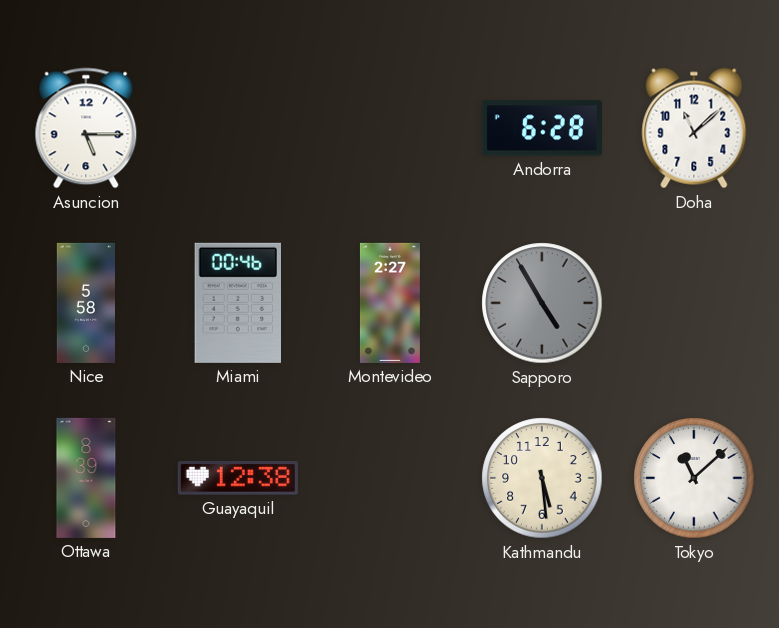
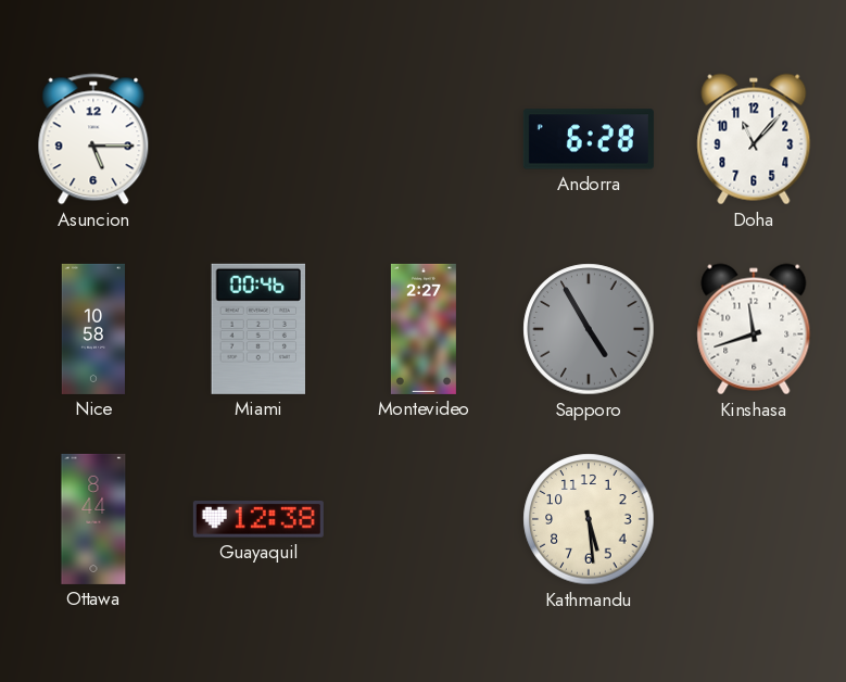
Doha: 11:08 -> 11:07
Nice: 5:58 -> 10:58
Kinshasa: none -> 11:42
Ottawa: 8:39 -> 8:44
Tokyo: 11:08 -> none
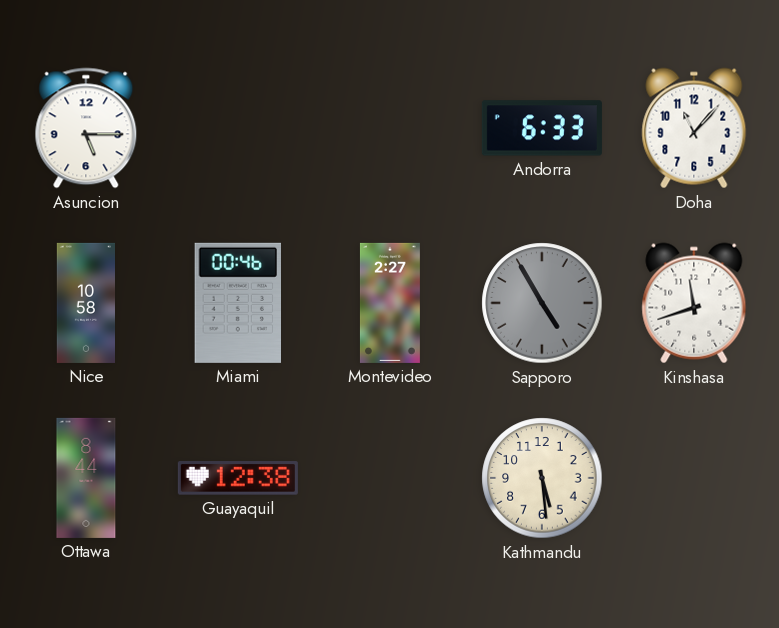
Andorra: 6:28 -> 6:33
